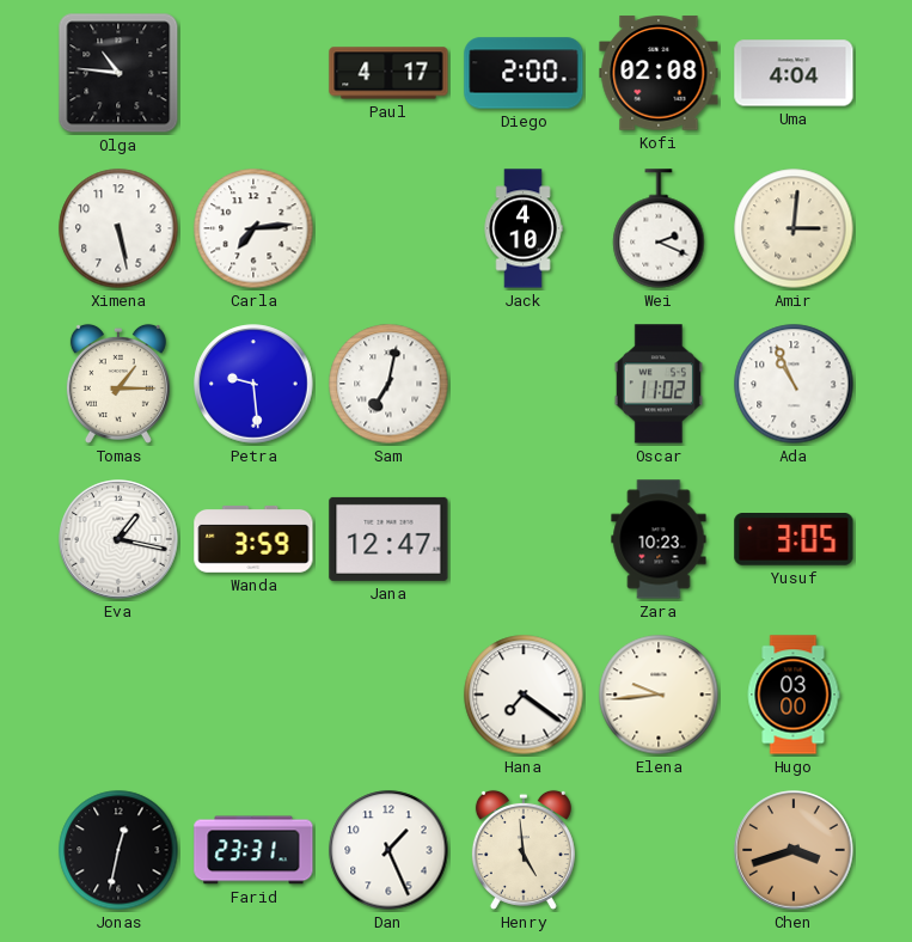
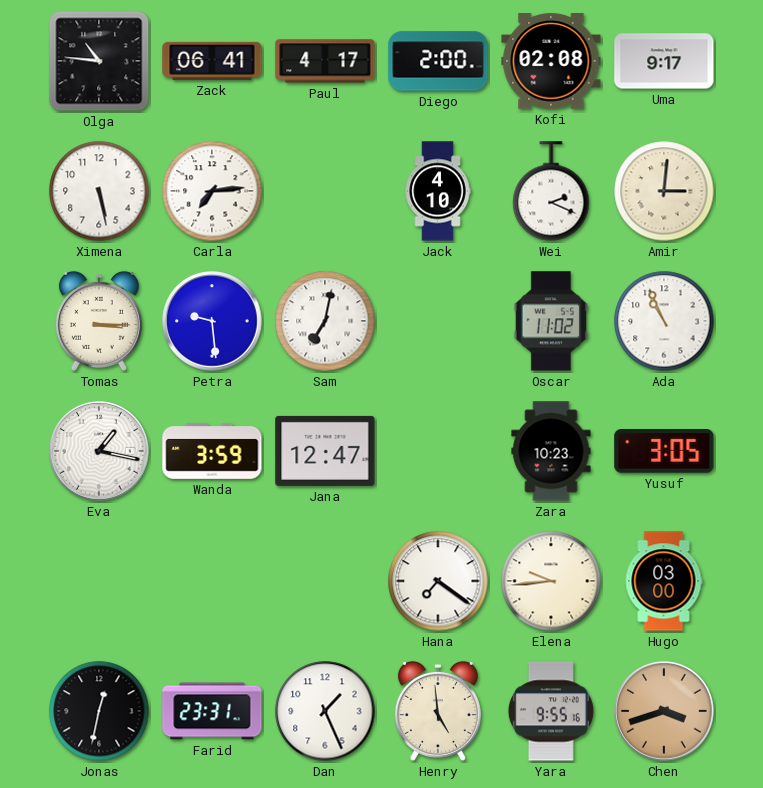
Zack: none -> 06:41
Uma: 4:04 -> 9:17
Tomas: 1:15 -> 3:15
Yara: none -> 9:55
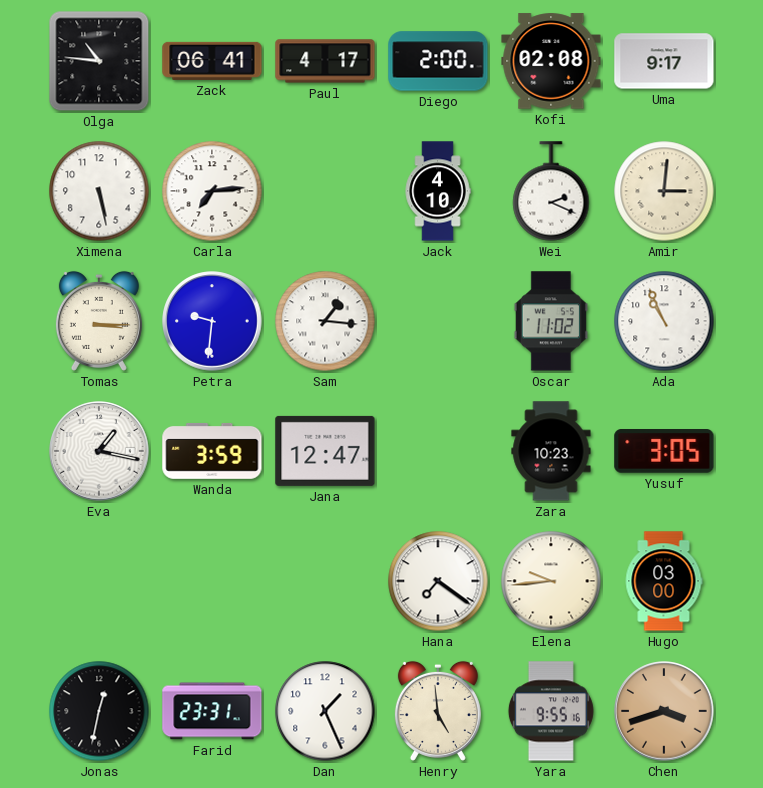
Petra: 9:29 -> 9:31
Sam: 7:02 -> 1:16
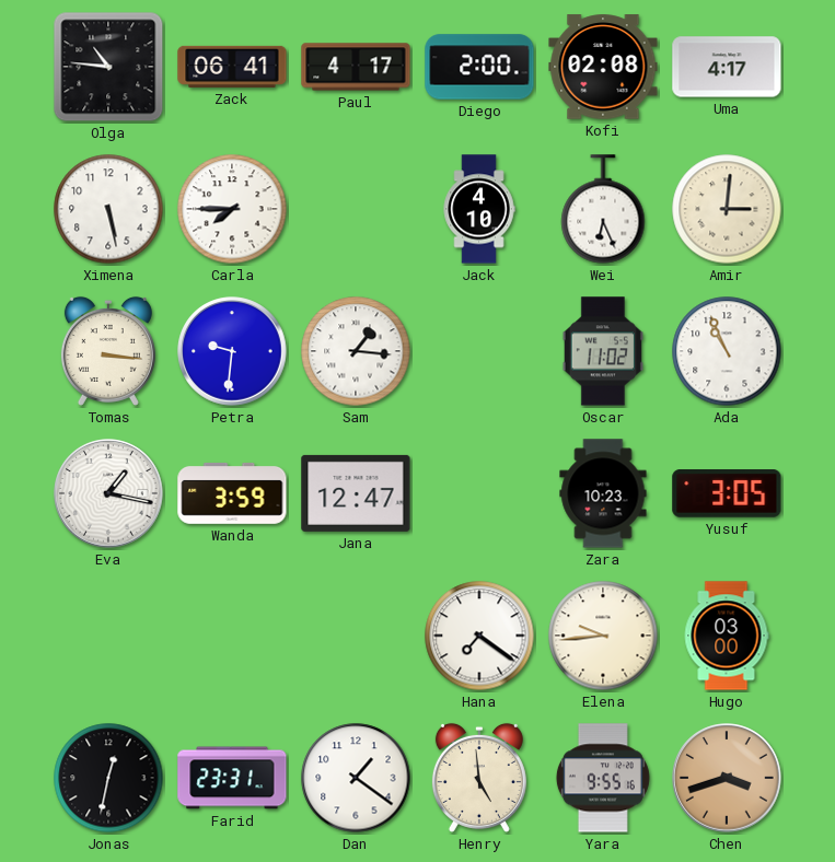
Uma: 9:17 -> 4:17
Carla: 7:14 -> 7:45
Wei: 2:19 -> 6:26
Tomas: 3:15 -> 3:16
Dan: 1:26 -> 1:21
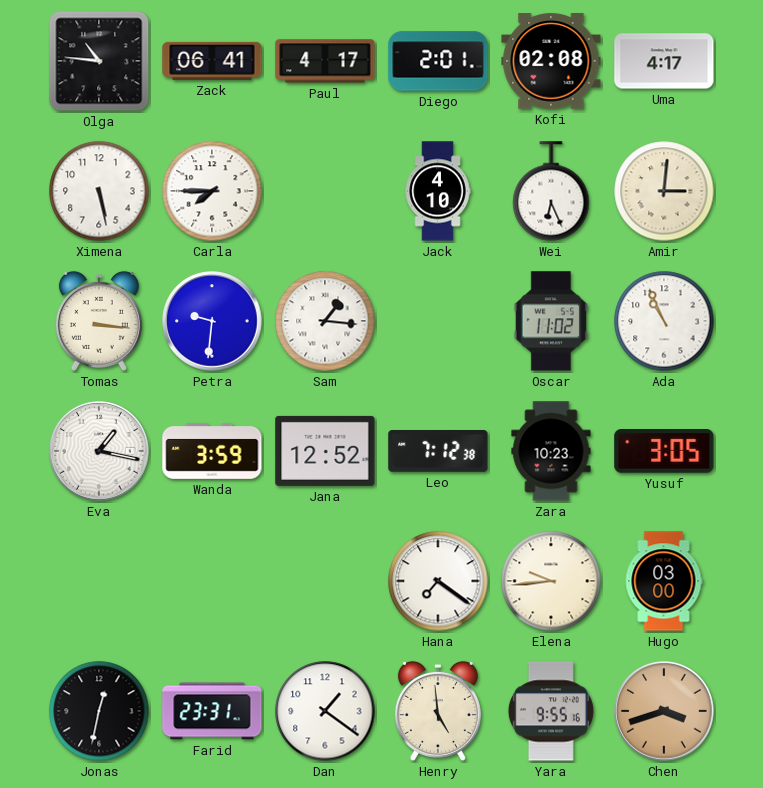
Diego: 2:00 -> 2:01
Jana: 12:47 -> 12:52
Leo: none -> 7:12
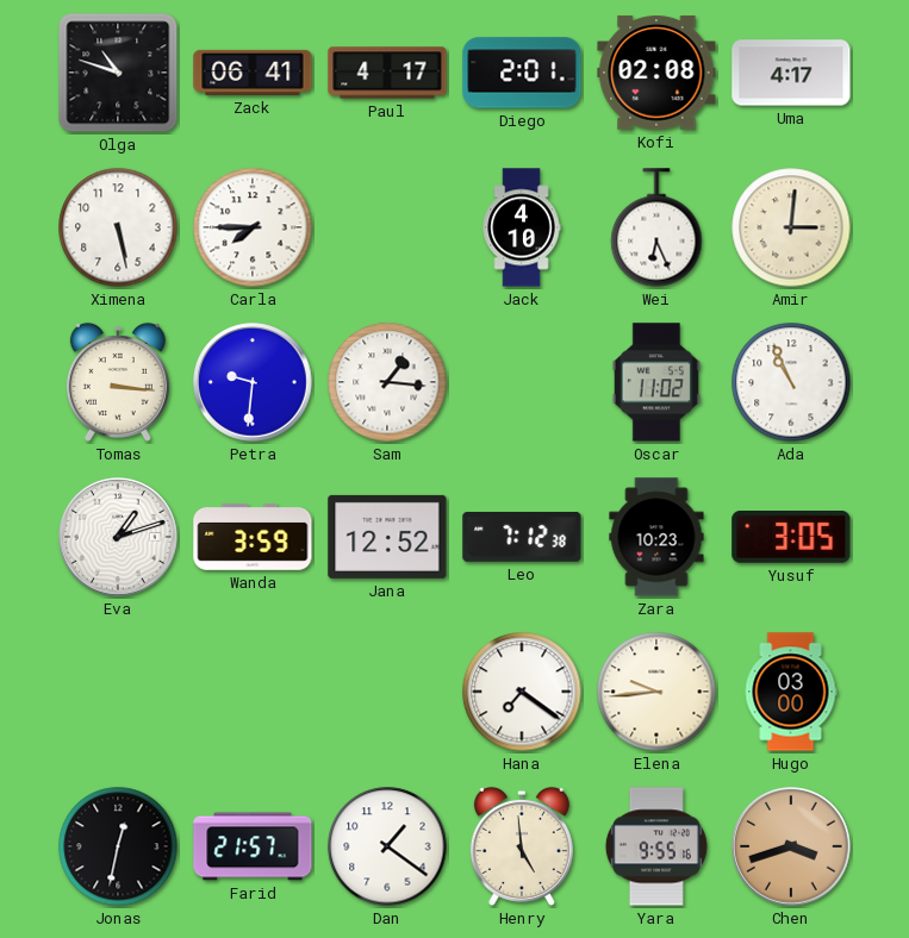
Olga: 10:46 -> 10:48
Eva: 1:17 -> 1:12
Farid: 23:31 -> 21:57
